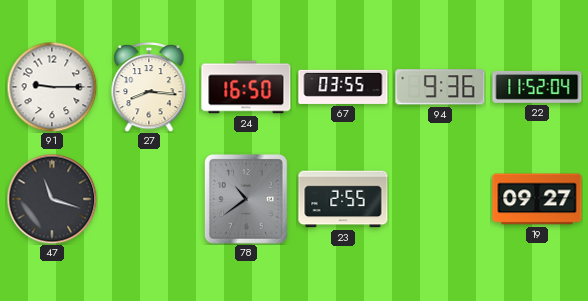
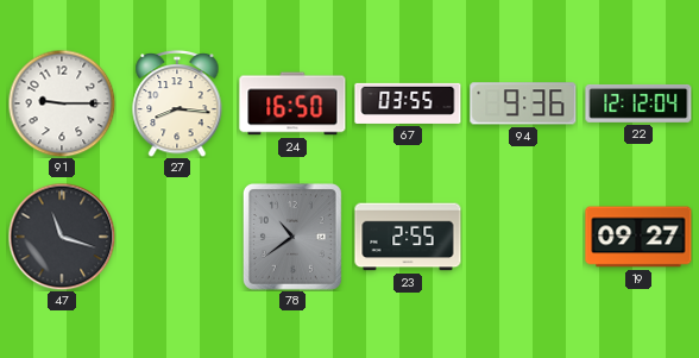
22: 11:52 -> 12:12
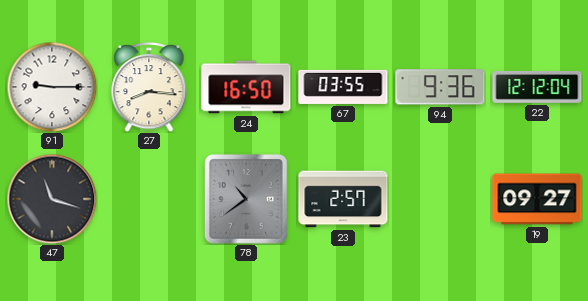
23: 2:55 -> 2:57
